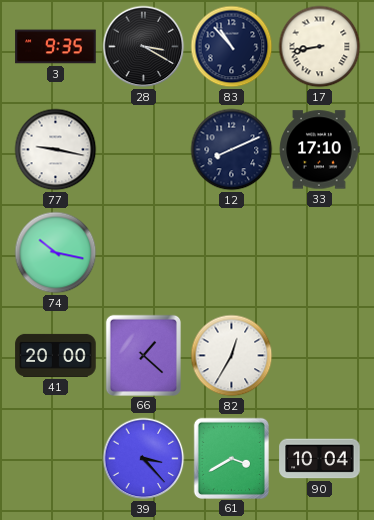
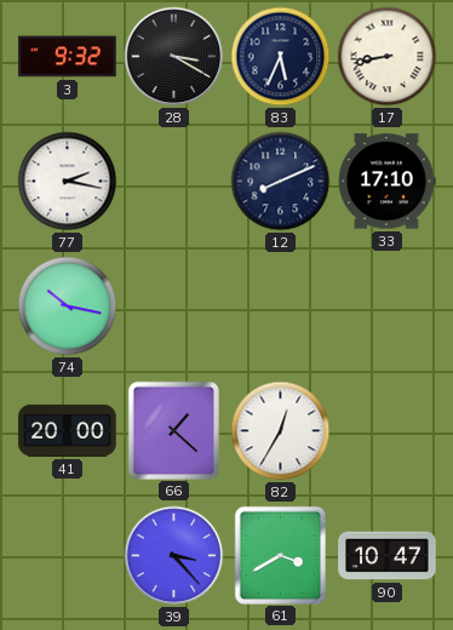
3: 9:35 -> 9:32
83: 10:53 -> 5:34
77: 9:17 -> 2:17
90: 10:04 -> 10:47
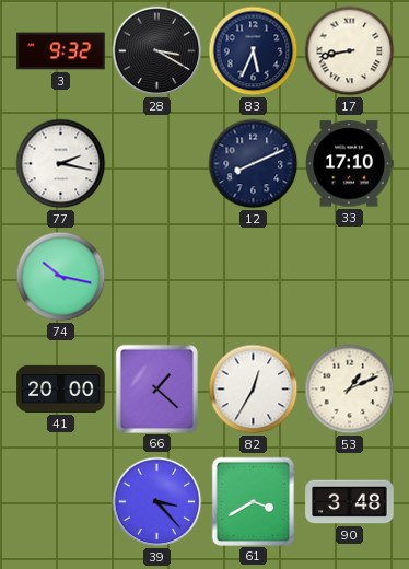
53: none -> 1:11
90: 10:47 -> 3:48
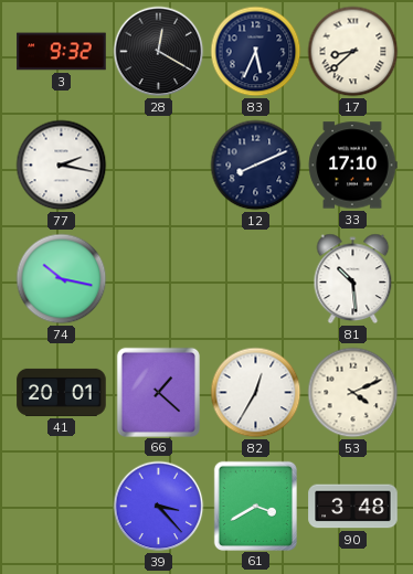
28: 3:20 -> 12:20
17: 8:43 -> 8:38
81: none -> 10:29
41: 20:00 -> 20:01
53: 1:11 -> 4:11
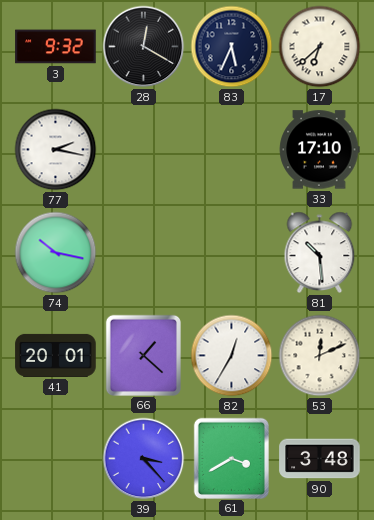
17: 8:38 -> 6:38
12: 8:11 -> none
53: 4:11 -> 12:11
